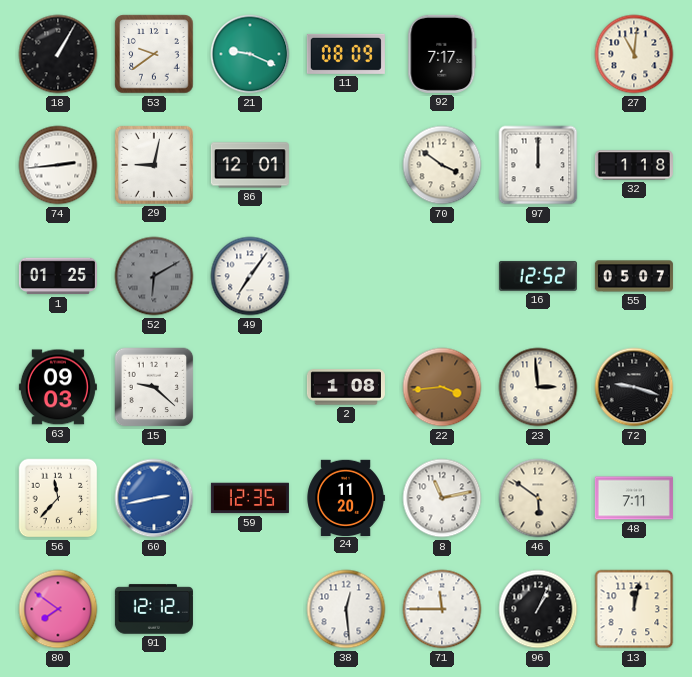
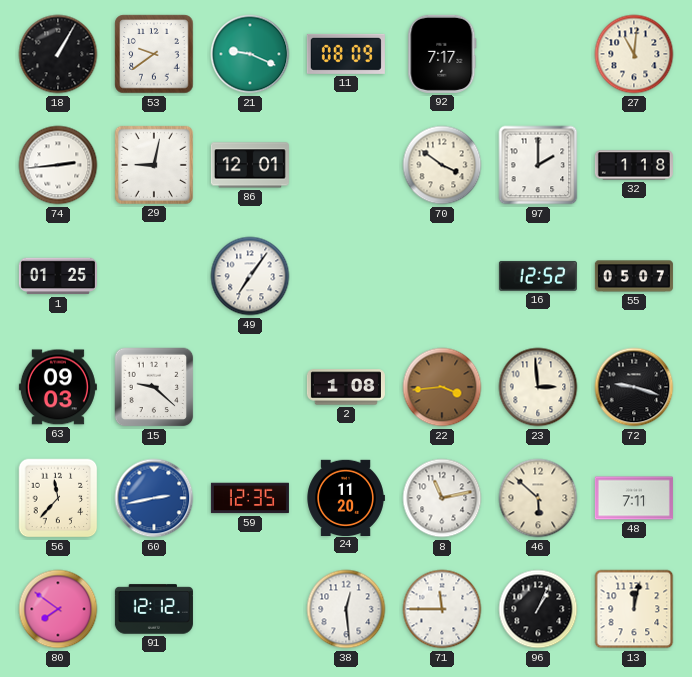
97: 12:00 -> 2:00
52: 6:10 -> none
46: 5:51 -> 5:52
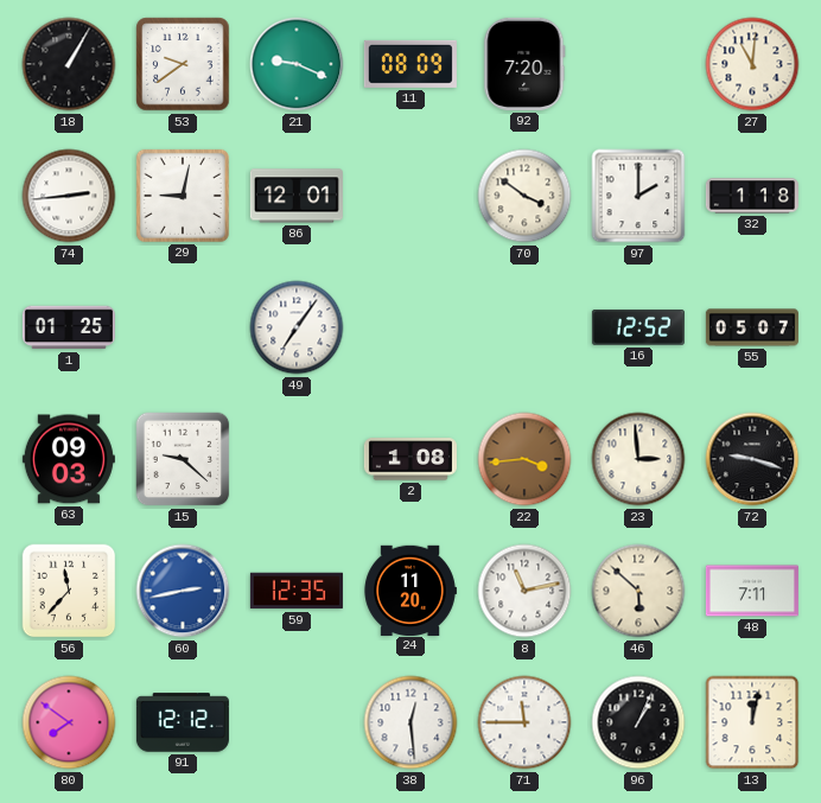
92: 7:17 -> 7:20
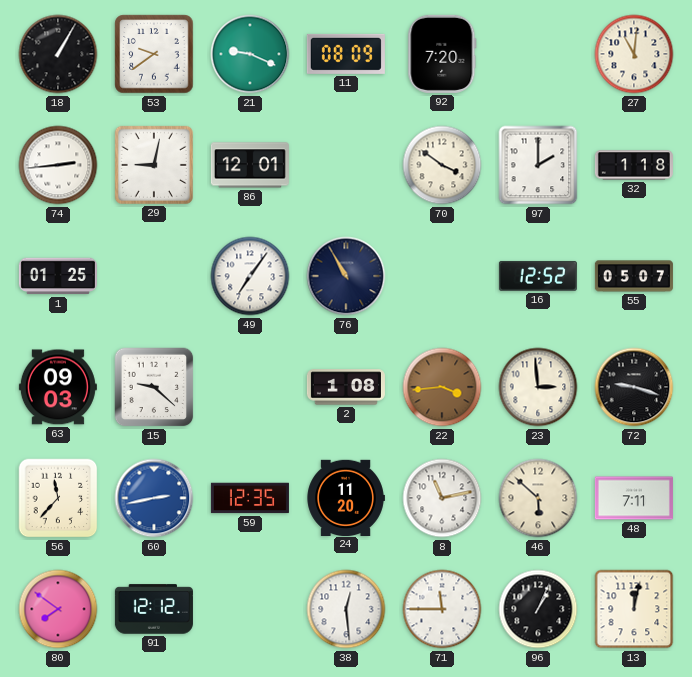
76: none -> 10:55
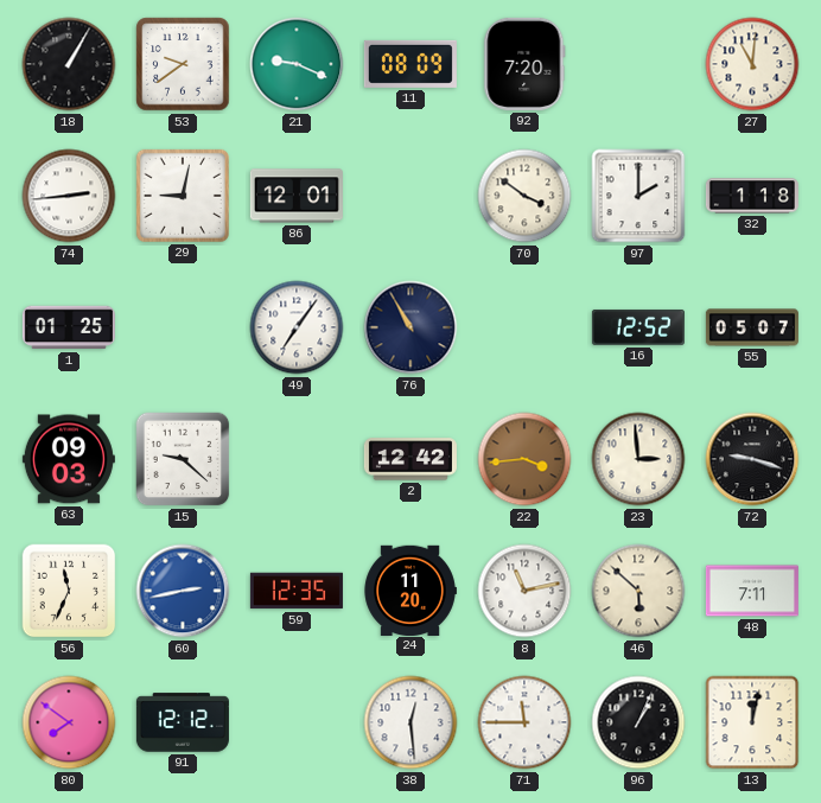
2: 1:08 -> 12:42
56: 11:37 -> 11:34
